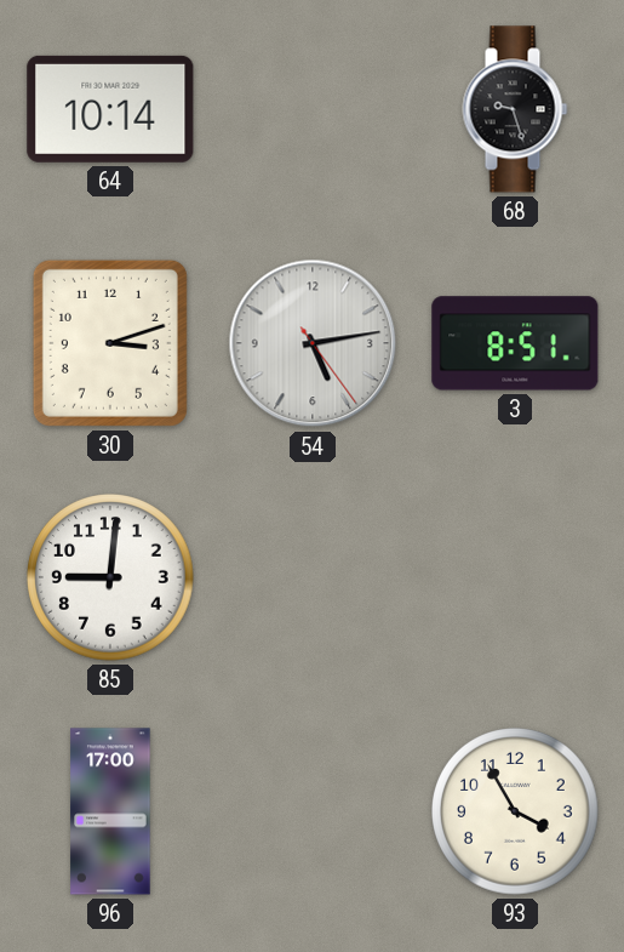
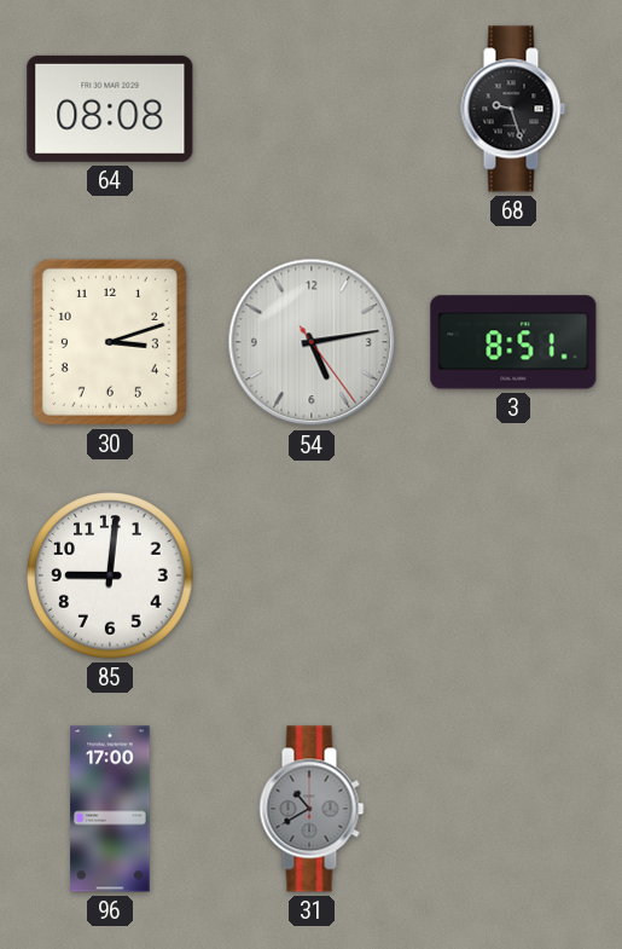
64: 10:14 -> 08:08
31: none -> 10:40
93: 3:55 -> none
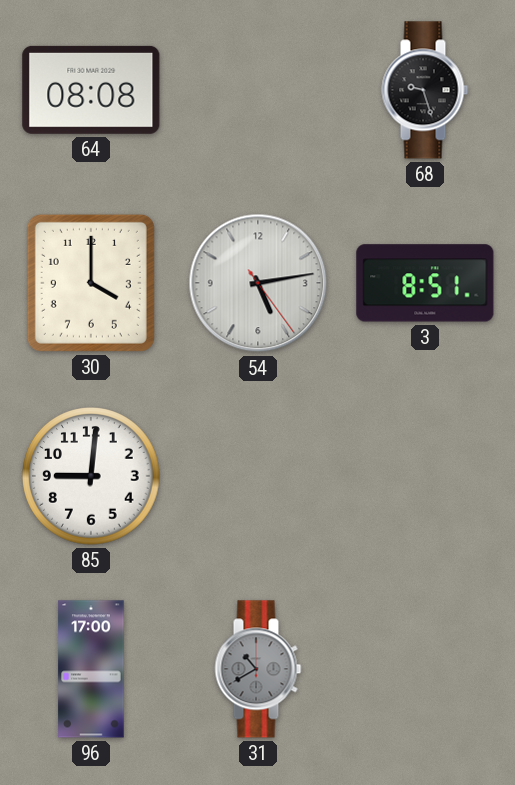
30: 3:12 -> 4:00
